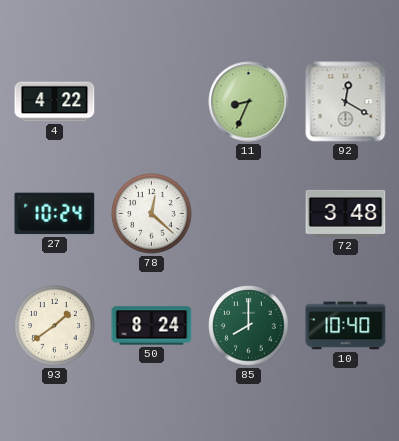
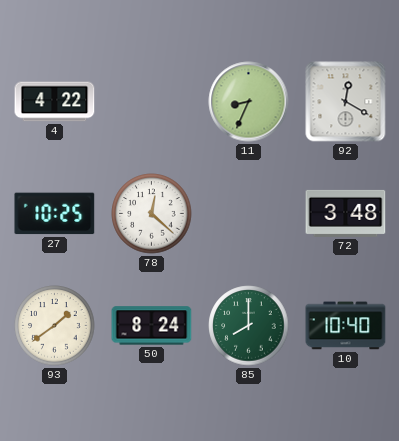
27: 10:24 -> 10:25
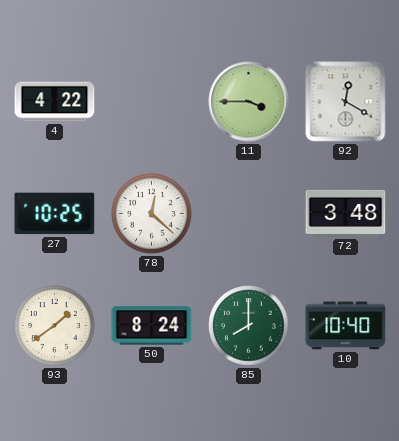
11: 8:34 -> 3:45
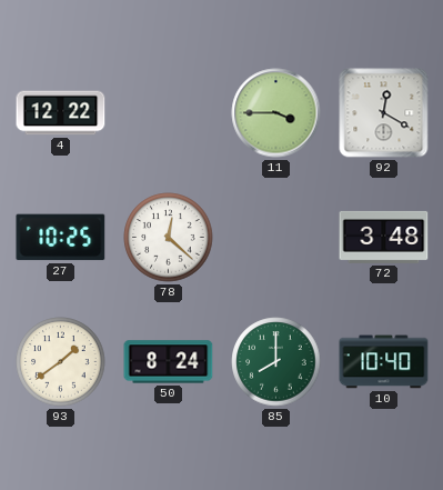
4: 4:22 -> 12:22
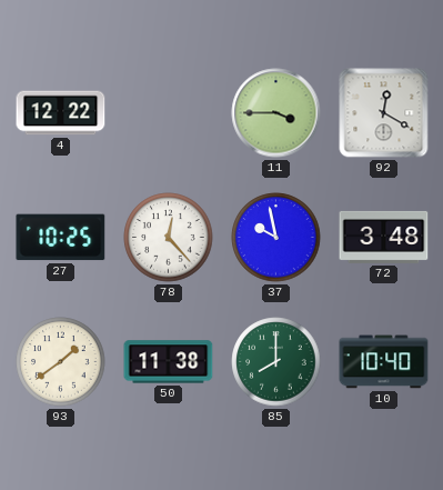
78: 12:22 -> 12:23
37: none -> 9:58
50: 8:24 -> 11:38
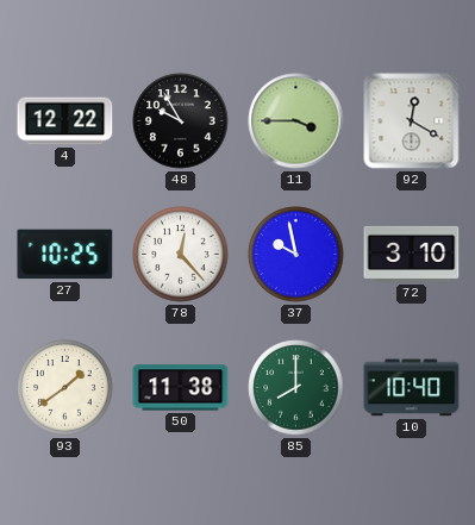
48: none -> 9:55
72: 3:48 -> 3:10
